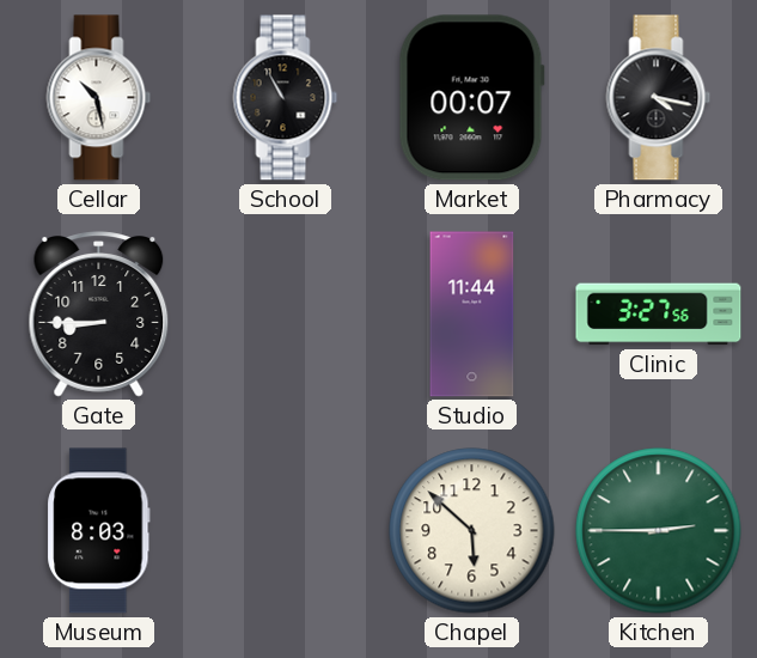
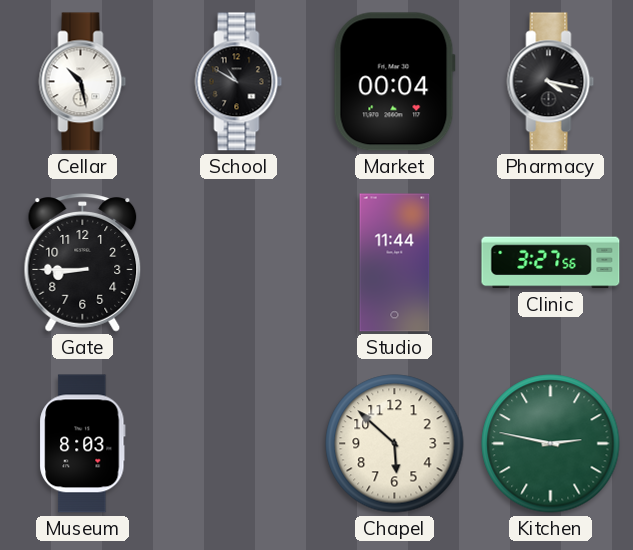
School: 10:55 -> 10:50
Market: 00:07 -> 00:04
Kitchen: 2:45 -> 2:47
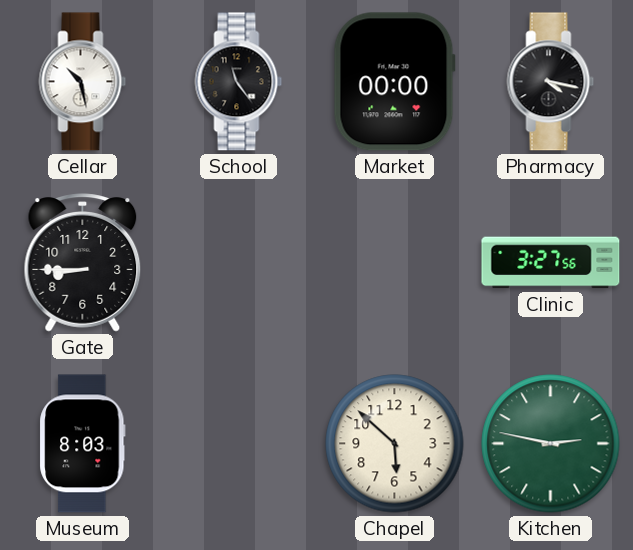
School: 10:50 -> 11:24
Market: 00:04 -> 00:00
Studio: 11:44 -> none
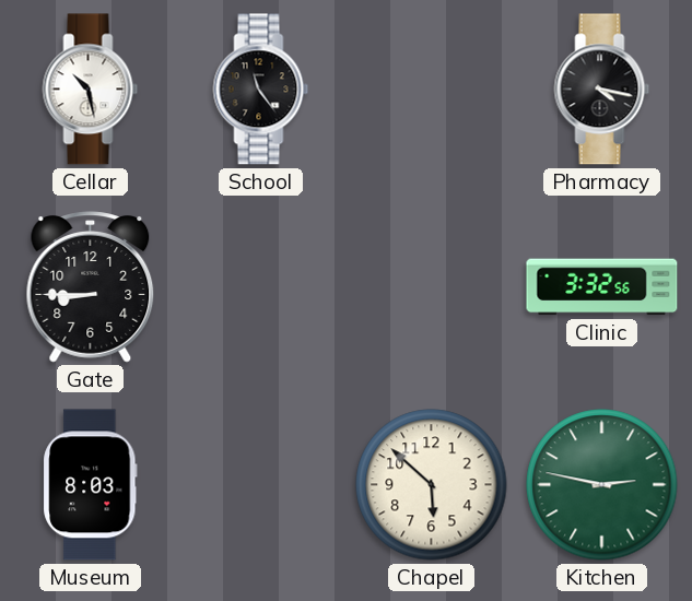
Market: 00:00 -> none
Clinic: 3:27 -> 3:32
